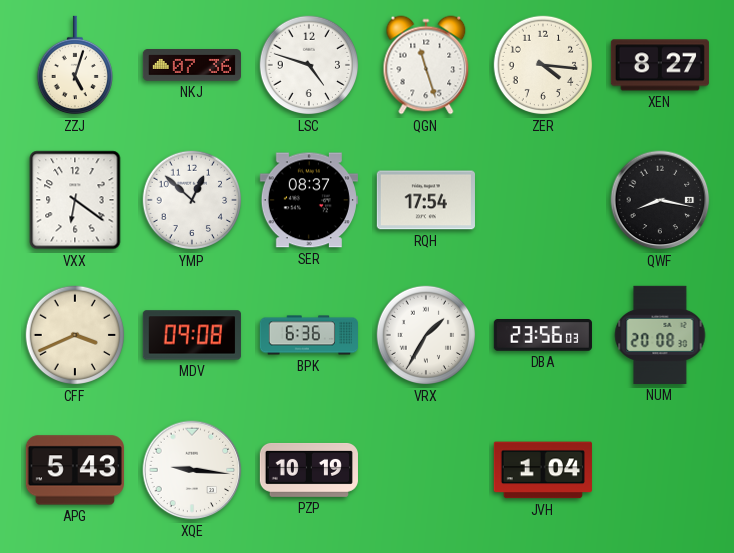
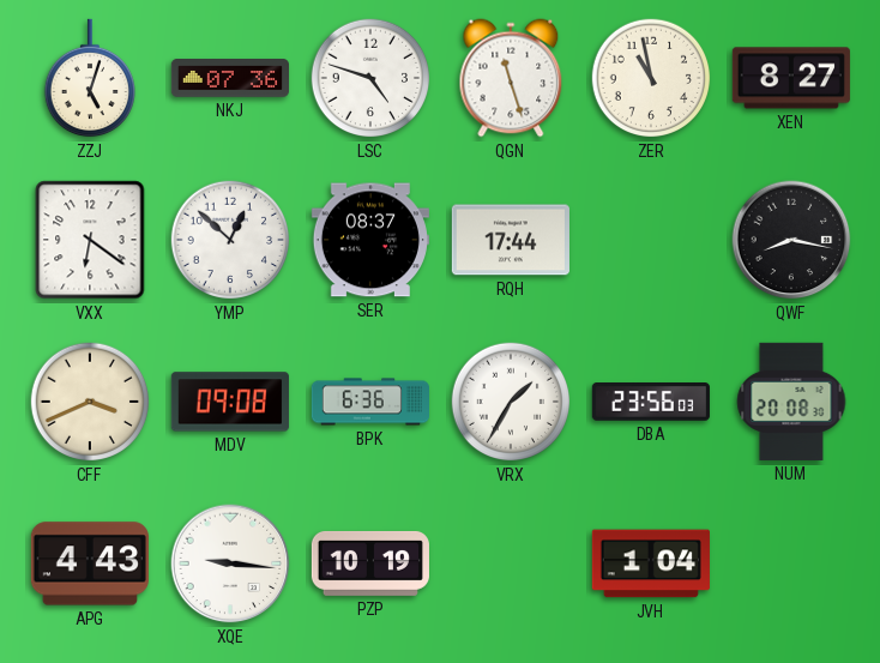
ZER: 4:16 -> 10:58
RQH: 17:54 -> 17:44
APG: 5:43 -> 4:43
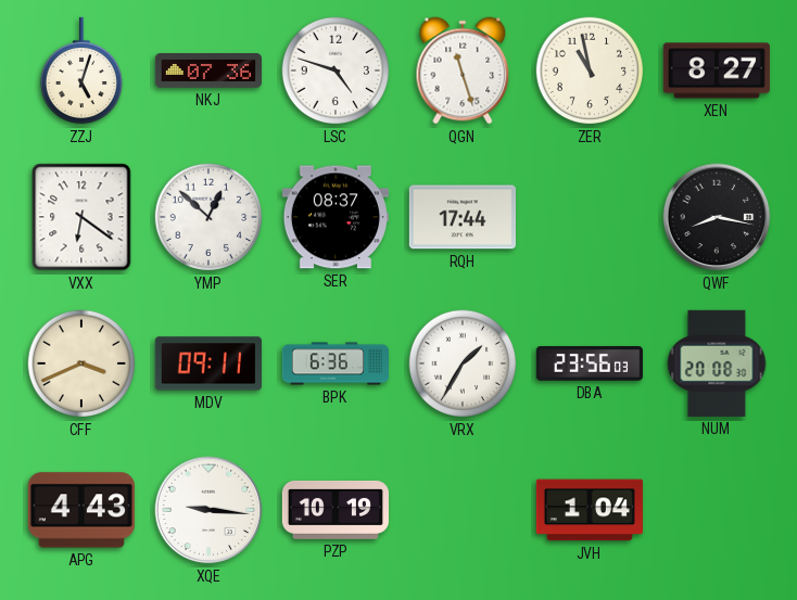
MDV: 09:08 -> 09:11
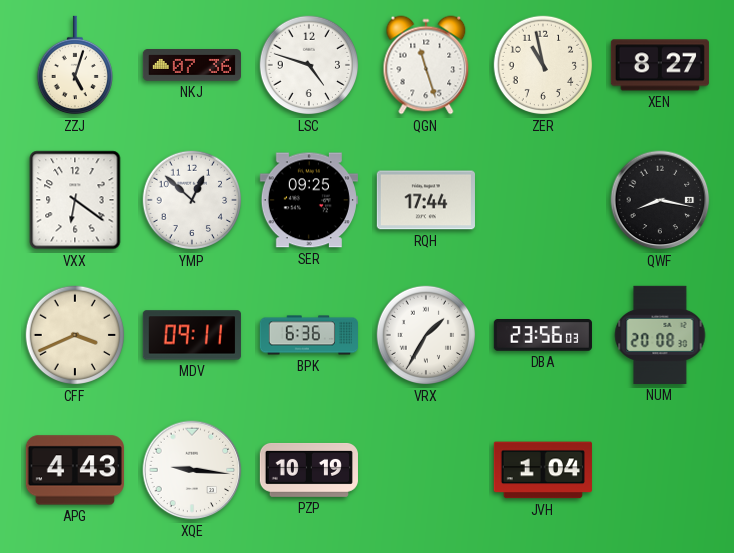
SER: 08:37 -> 09:25
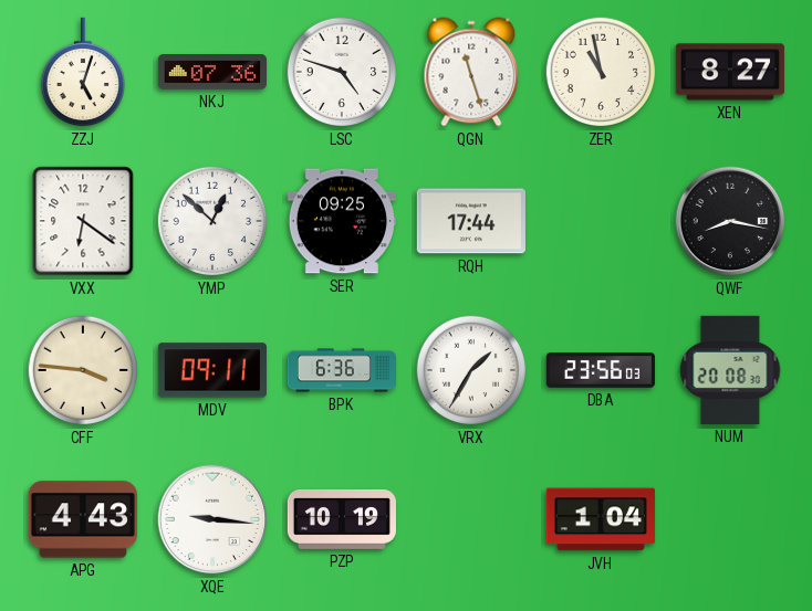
CFF: 3:41 -> 3:46
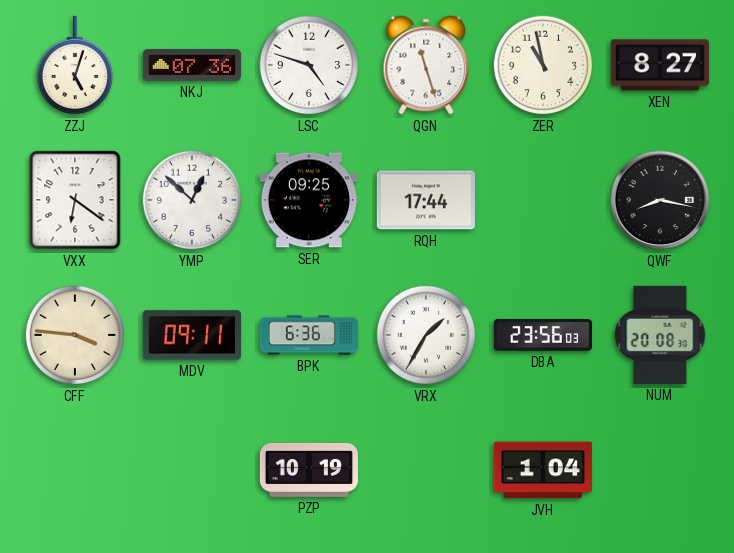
APG: 4:43 -> none
XQE: 9:16 -> none
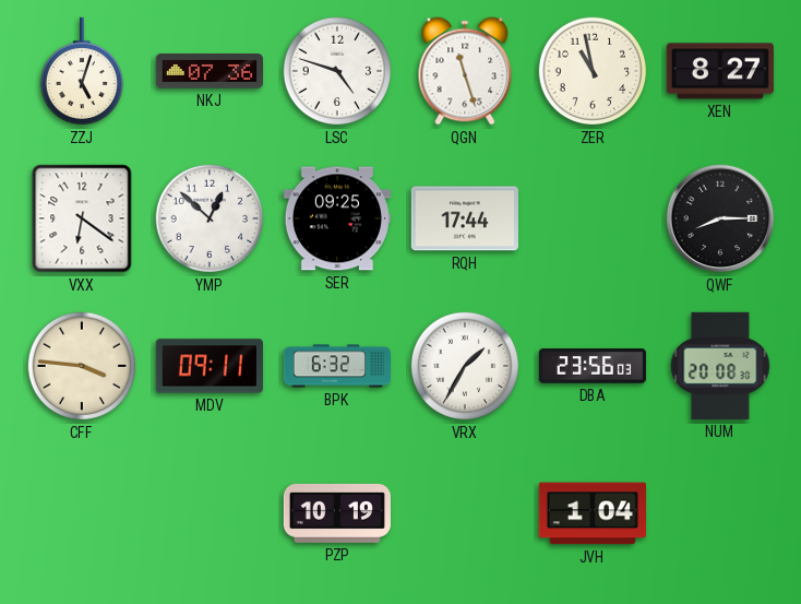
QWF: 8:17 -> 8:15
BPK: 6:36 -> 6:32
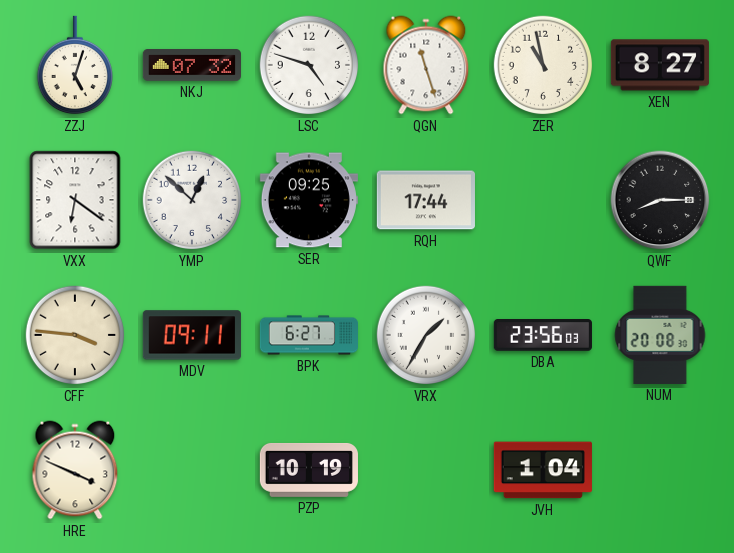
NKJ: 07:36 -> 07:32
BPK: 6:32 -> 6:27
HRE: none -> 3:49
